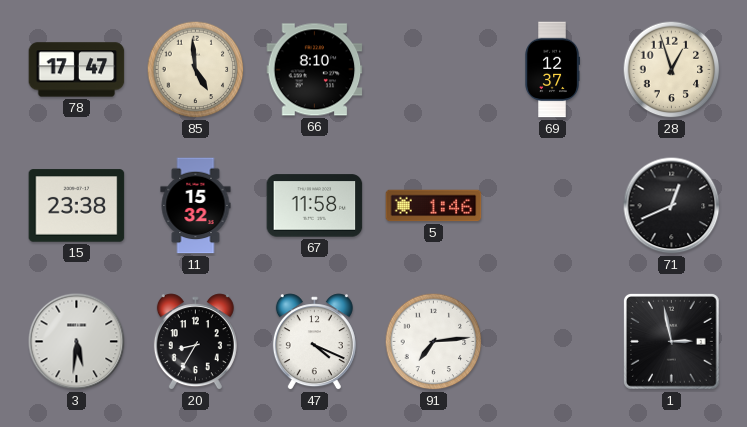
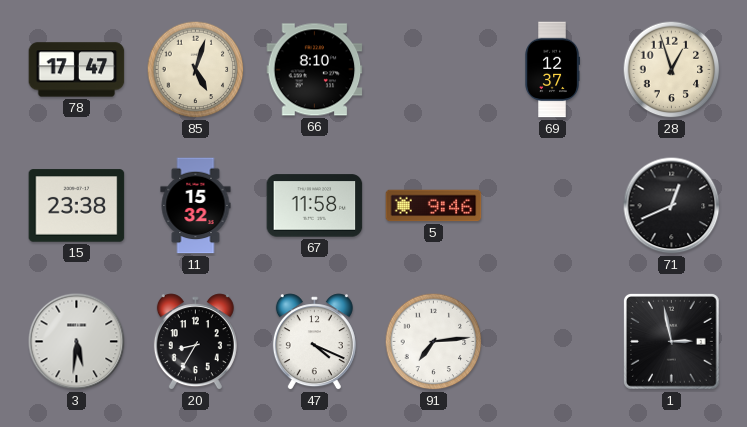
85: 4:59 -> 5:03
5: 1:46 -> 9:46
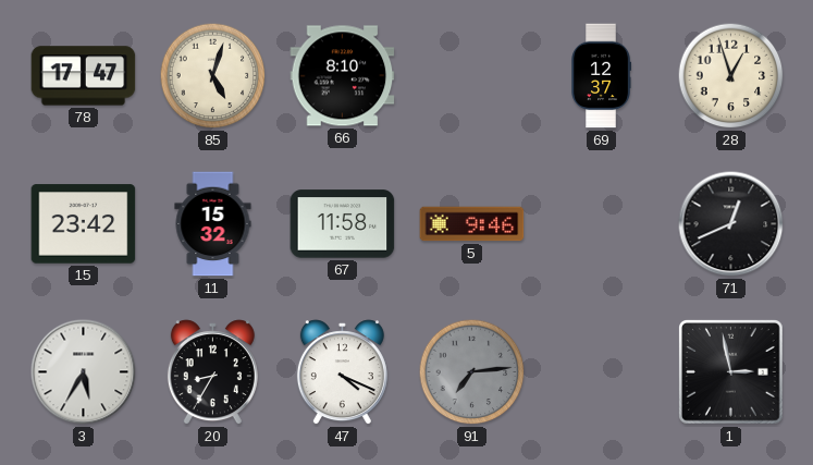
15: 23:38 -> 23:42
3: 5:31 -> 5:35
91 dial: white -> grey
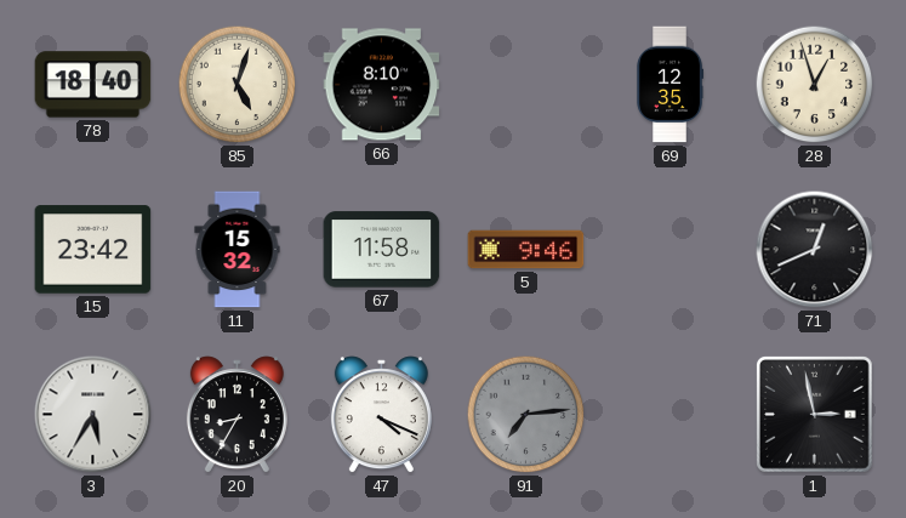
78: 17:47 -> 18:40
69: 12:37 -> 12:35
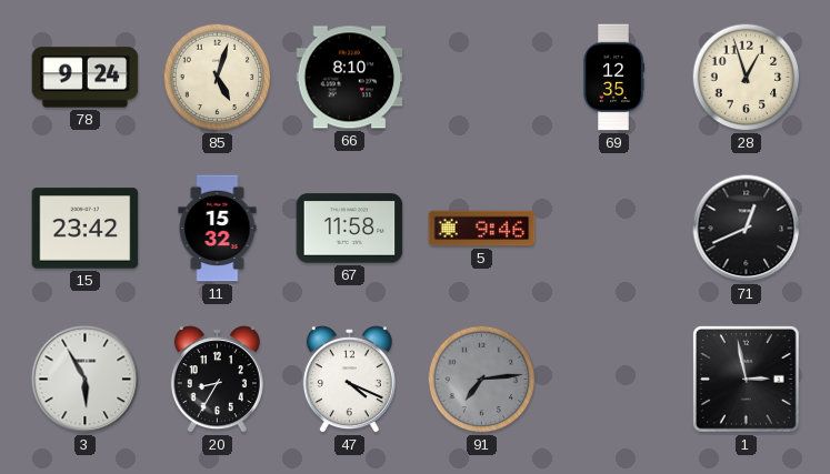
78: 18:40 -> 9:24
3: 5:35 -> 5:55
